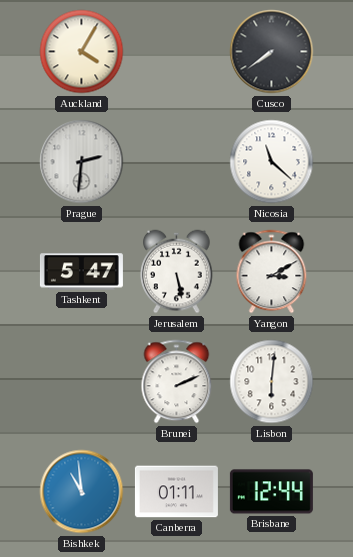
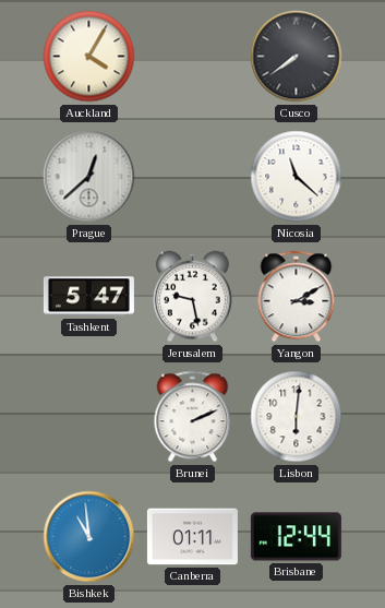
Prague: 2:31 -> 12:38
Jerusalem: 5:28 -> 9:28
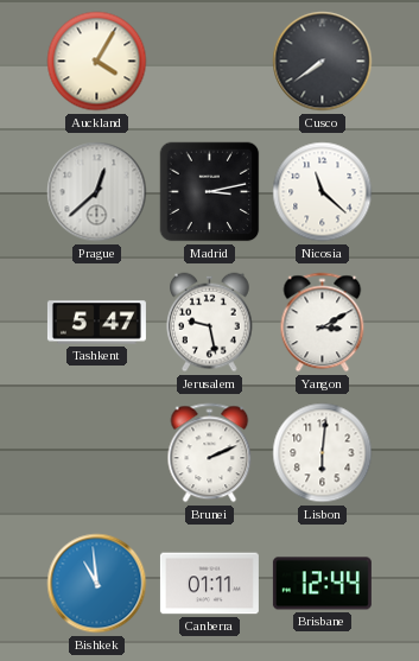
Madrid: none -> 3:13
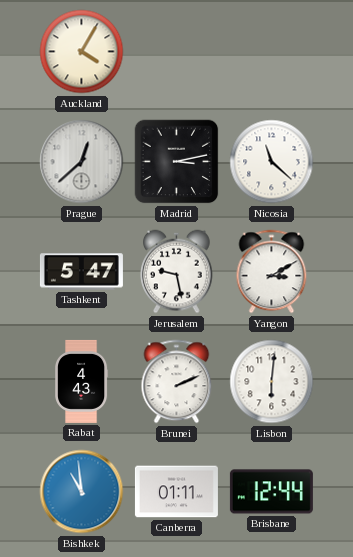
Cusco: 7:39 -> none
Rabat: none -> 4:43
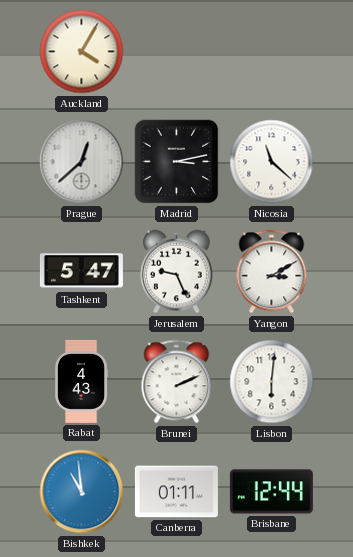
Jerusalem: 9:28 -> 9:26
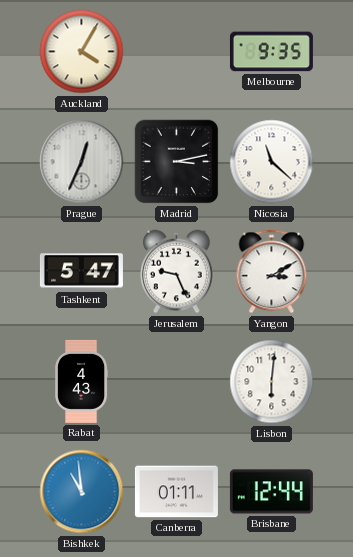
Melbourne: none -> 9:35
Prague: 12:38 -> 12:34
Brunei: 2:11 -> none
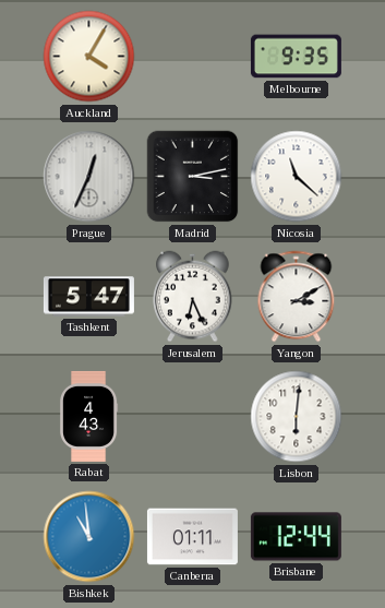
Jerusalem: 9:26 -> 6:26
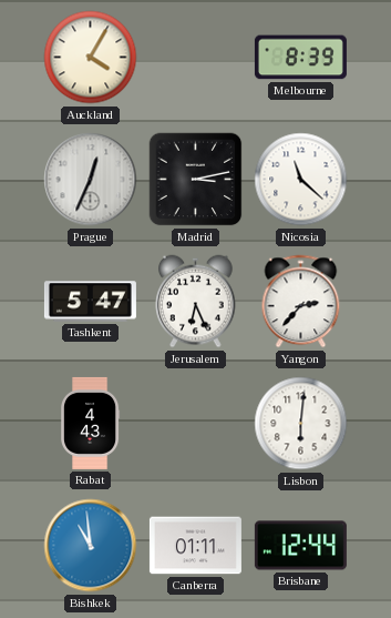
Melbourne: 9:35 -> 8:39
Yangon: 3:10 -> 2:37
